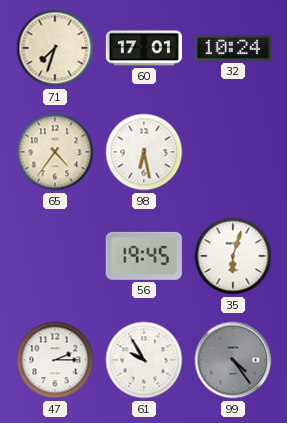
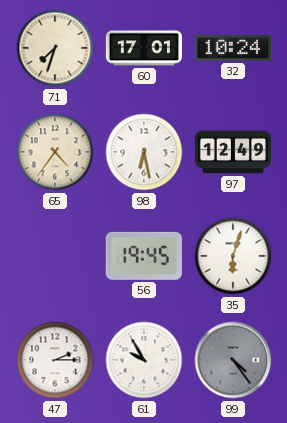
97: none -> 12:49
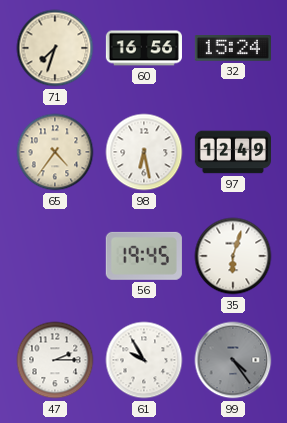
60: 17:01 -> 16:56
32: 10:24 -> 15:24
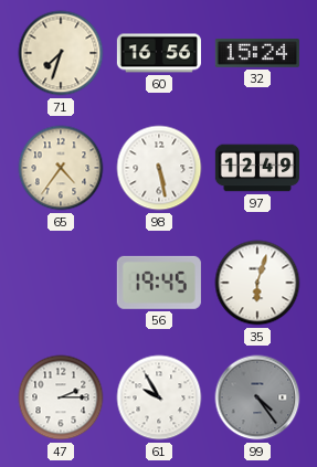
98: 6:28 -> 5:28
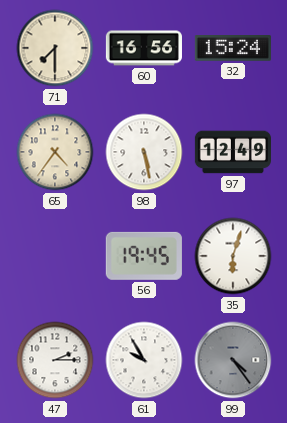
71: 7:33 -> 7:30
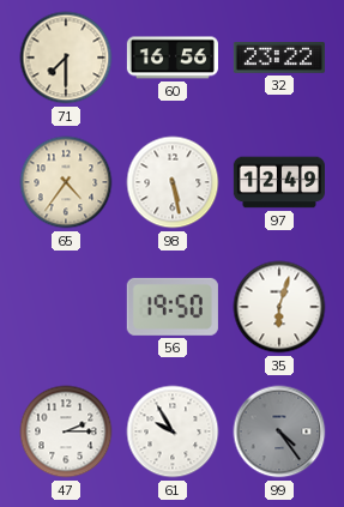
32: 15:24 -> 23:22
56: 19:45 -> 19:50
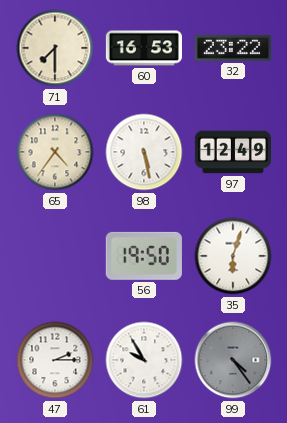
60: 16:56 -> 16:53
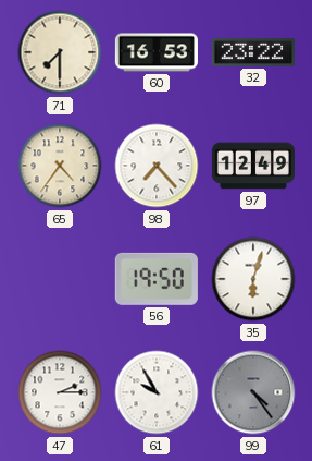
98: 5:28 -> 7:23
